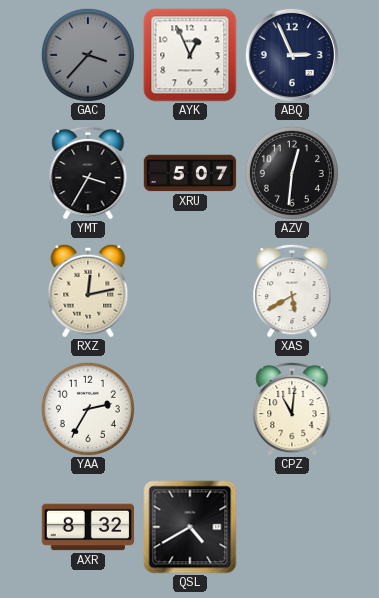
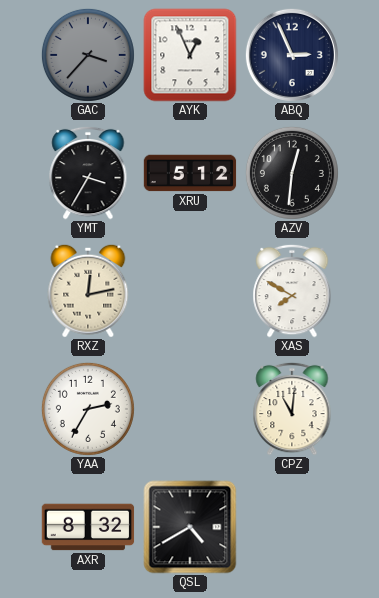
XRU: 5:07 -> 5:12
XAS: 5:40 -> 7:50
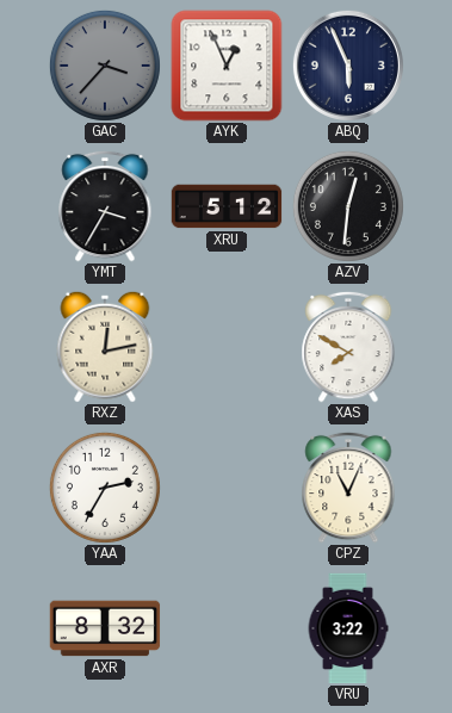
ABQ: 2:56 -> 5:56
CPZ: 11:01 -> 11:04
QSL: 4:40 -> none
VRU: none -> 3:22
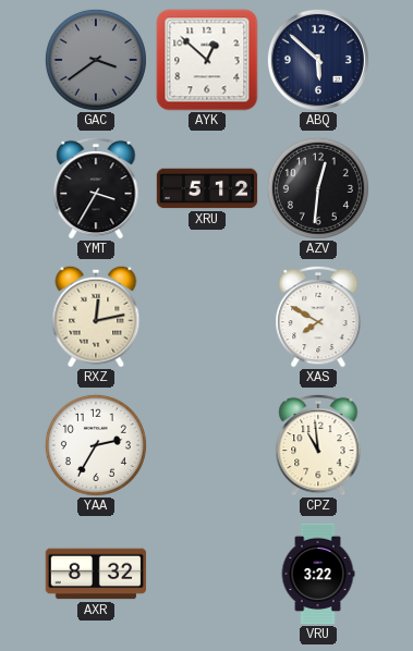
GAC: 3:37 -> 3:39
AYK: 12:56 -> 12:52
ABQ: 5:56 -> 5:52
CPZ: 11:04 -> 10:59
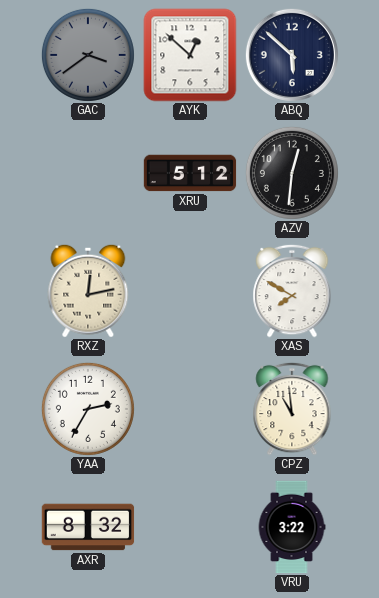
YMT: 3:35 -> none
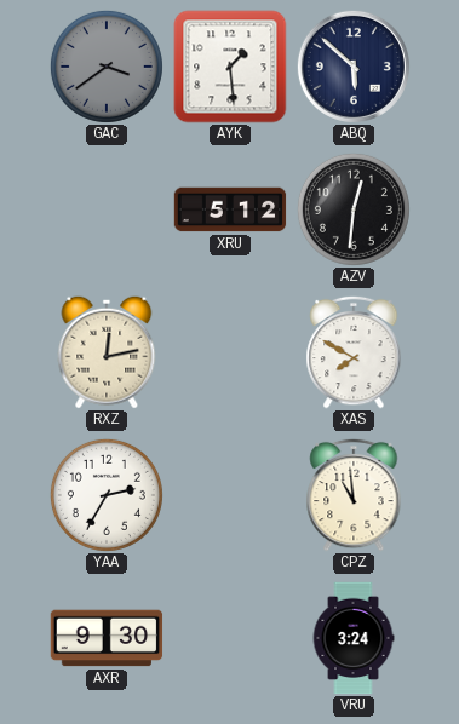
AYK: 12:52 -> 1:29
AXR: 8:32 -> 9:30
VRU: 3:22 -> 3:24
